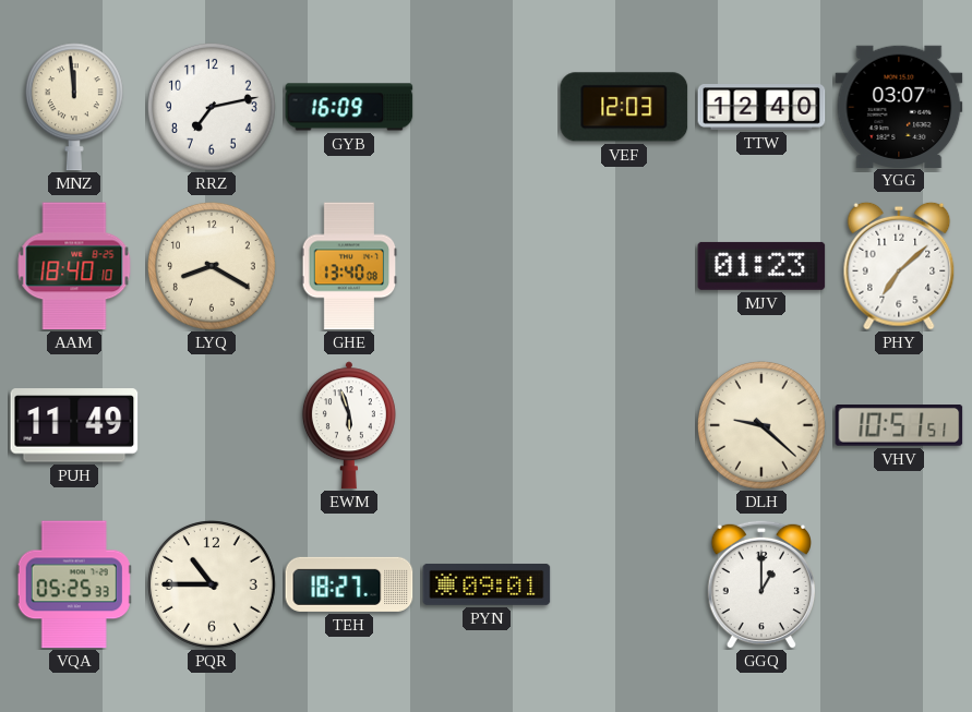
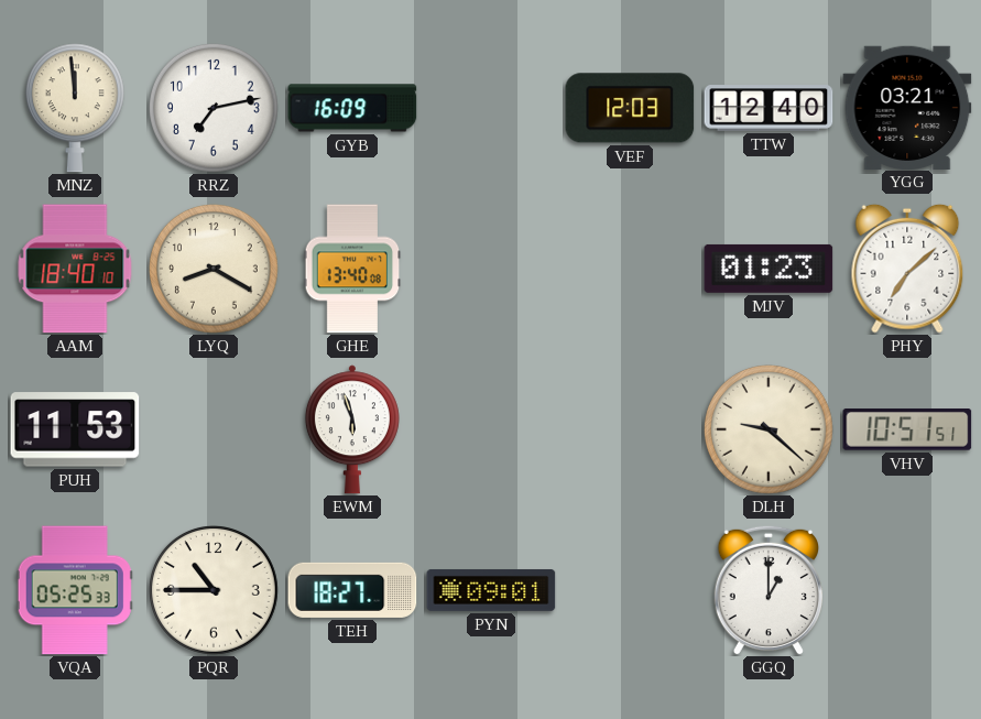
YGG: 03:07 -> 03:21
PUH: 11:49 -> 11:53
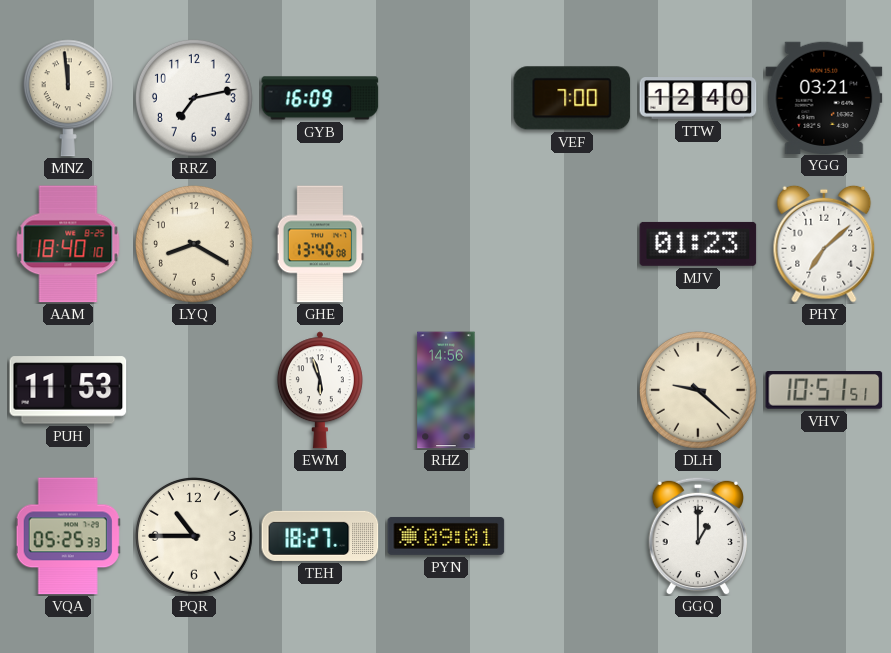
VEF: 12:03 -> 7:00
RHZ: none -> 14:56
